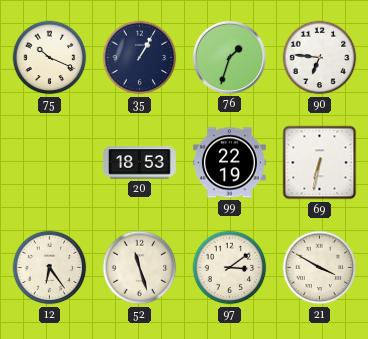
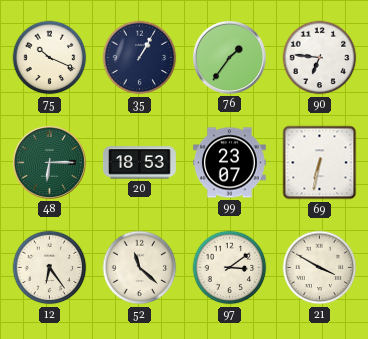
76: 1:33 -> 1:36
48: none -> 6:15
99: 22:19 -> 23:07
52: 11:27 -> 11:22
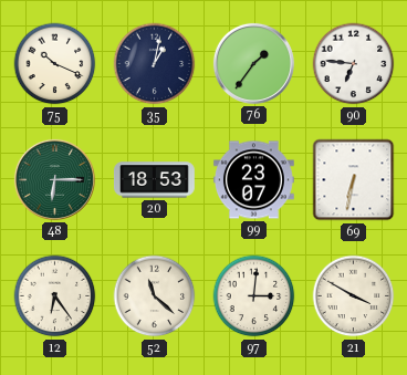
35: 1:05 -> 1:02
97: 3:09 -> 3:01
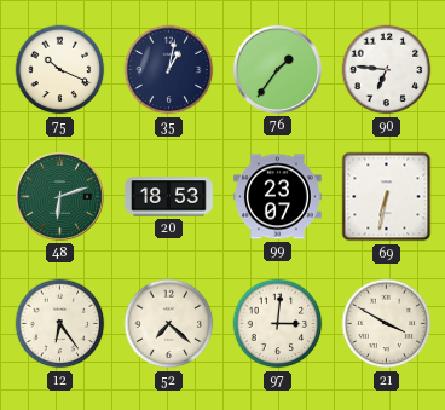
48: 6:15 -> 6:12
52: 11:22 -> 7:22
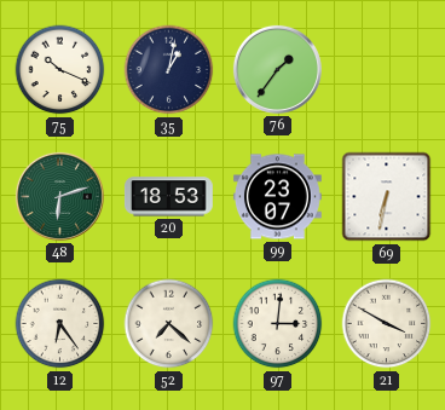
90: 6:46 -> none
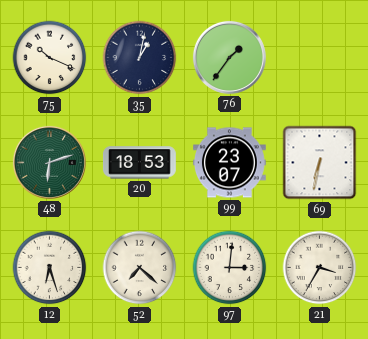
12: 6:24 -> 6:27
21: 3:50 -> 3:35
